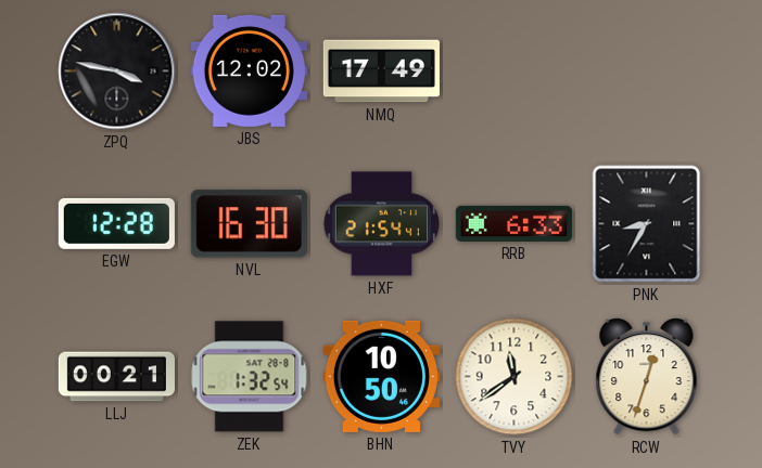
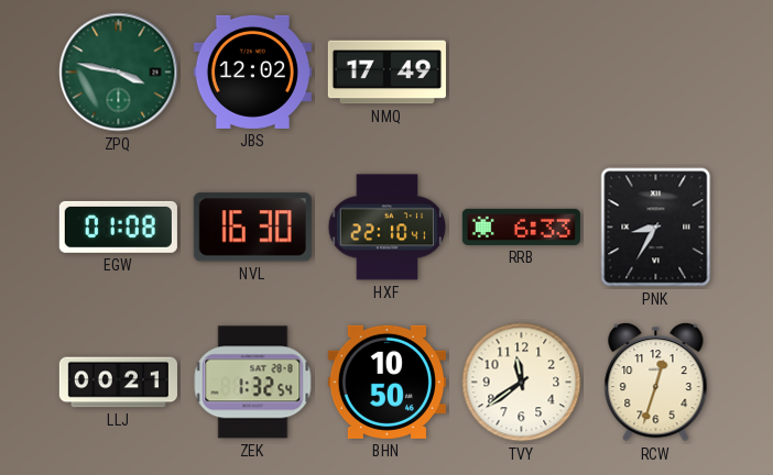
ZPQ dial: black -> green
EGW: 12:28 -> 01:08
HXF: 21:54 -> 22:10
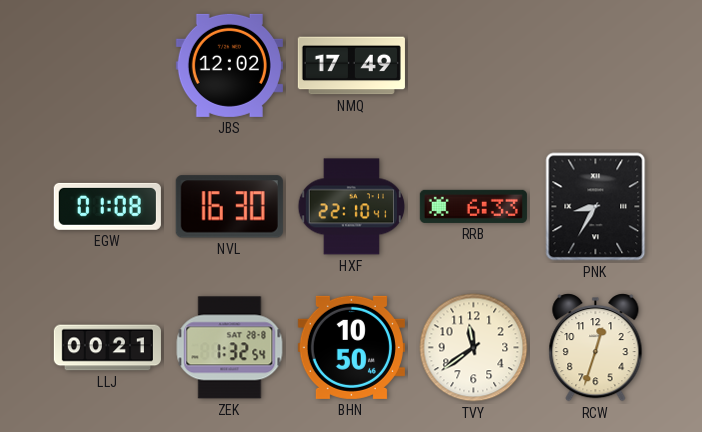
ZPQ: 3:47 -> none
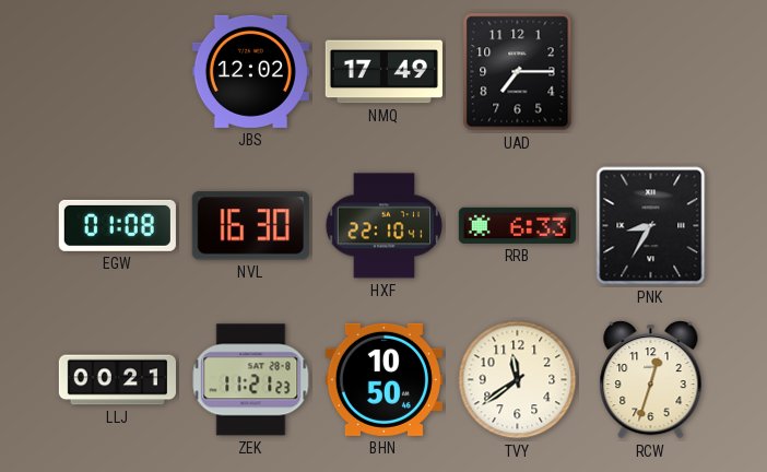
UAD: none -> 7:15
ZEK: 1:32 -> 11:21
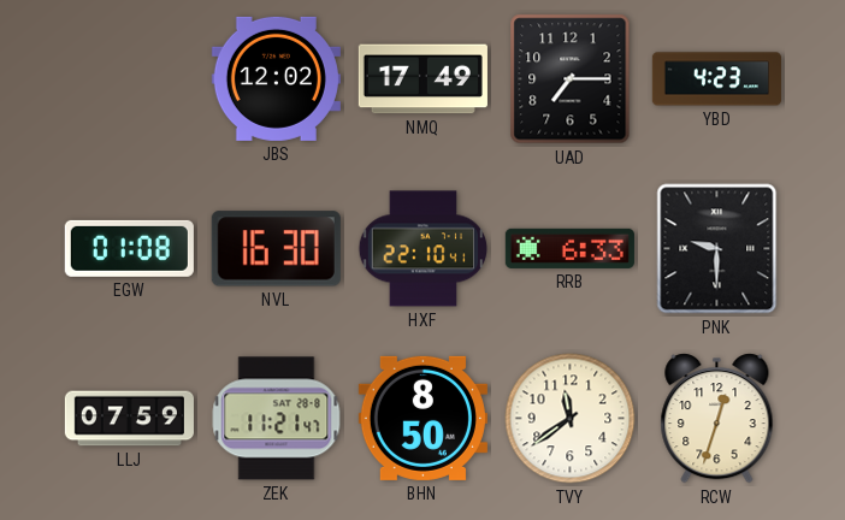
YBD: none -> 4:23
PNK: 8:35 -> 9:30
LLJ: 00:21 -> 07:59
ZEK: 11:21:23 -> 11:21:47
BHN: 10:50 -> 8:50
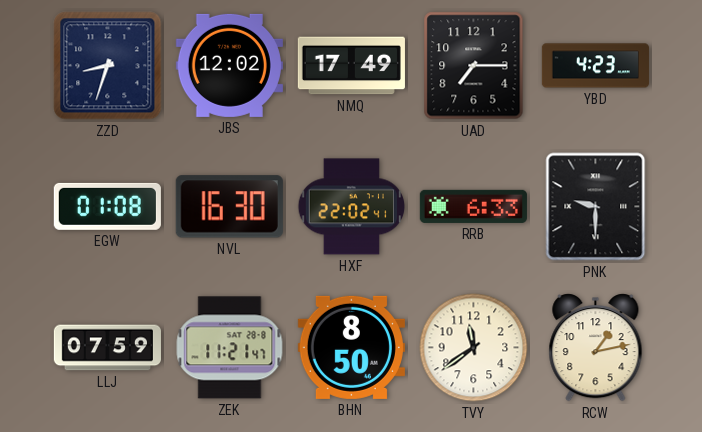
ZZD: none -> 8:33
HXF: 22:10 -> 22:02
RCW: 12:33 -> 1:13
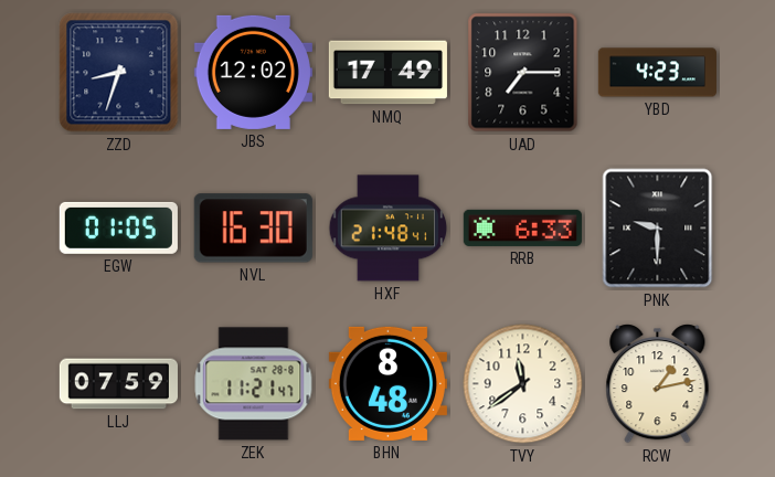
EGW: 01:08 -> 01:05
HXF: 22:02 -> 21:48
BHN: 8:50 -> 8:48
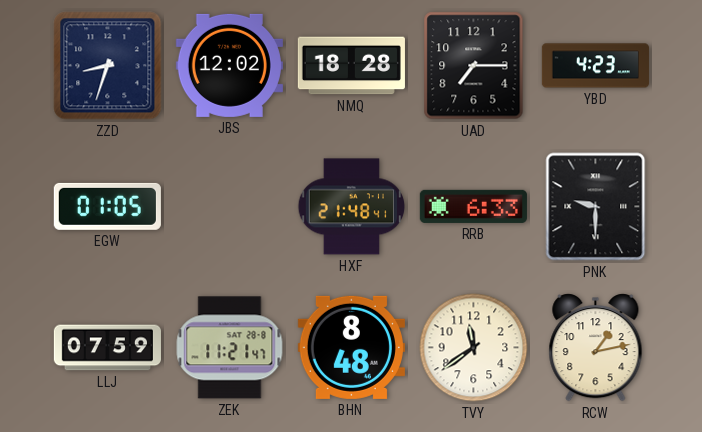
NMQ: 17:49 -> 18:28
NVL: 16:30 -> none
